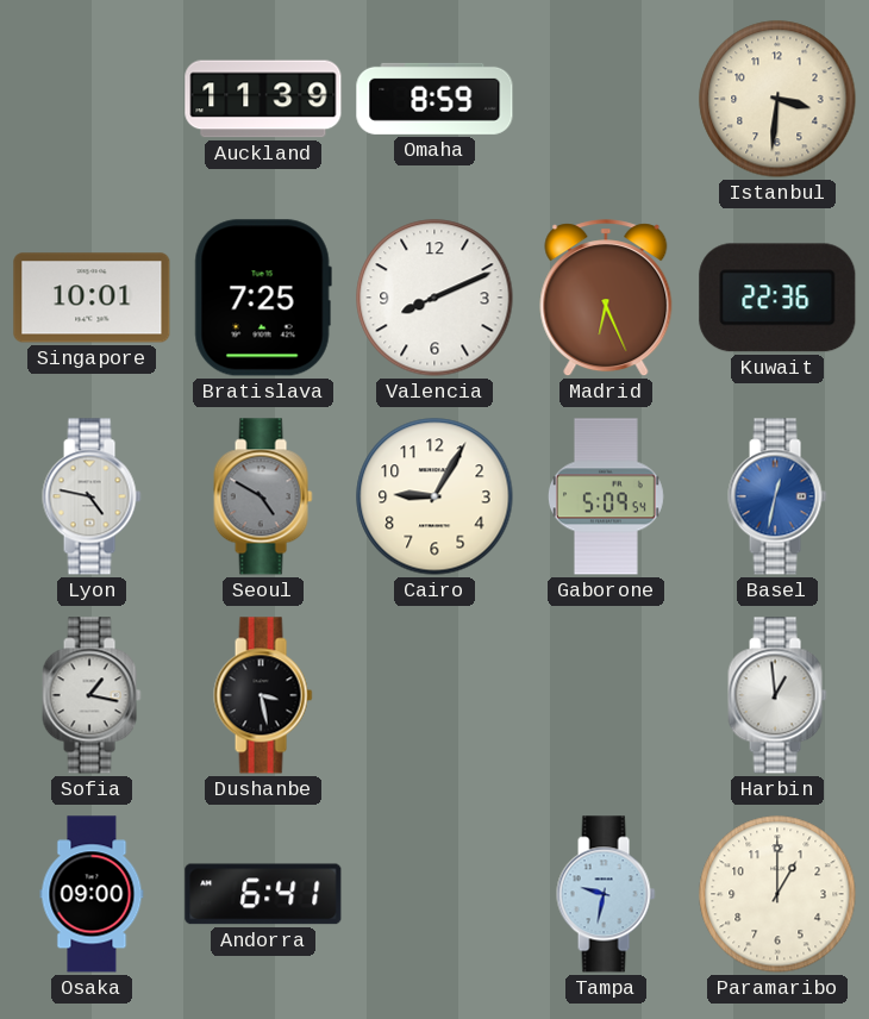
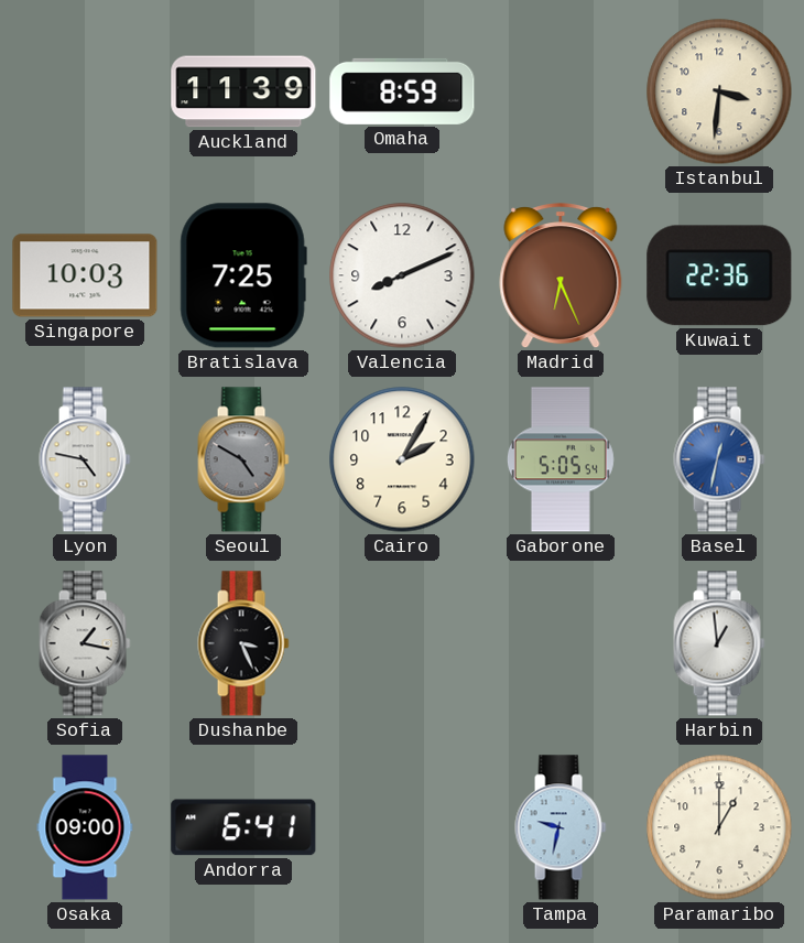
Singapore: 10:01 -> 10:03
Cairo: 9:05 -> 2:05
Gaborone: 5:09 -> 5:05
Dushanbe: 3:28 -> 3:26
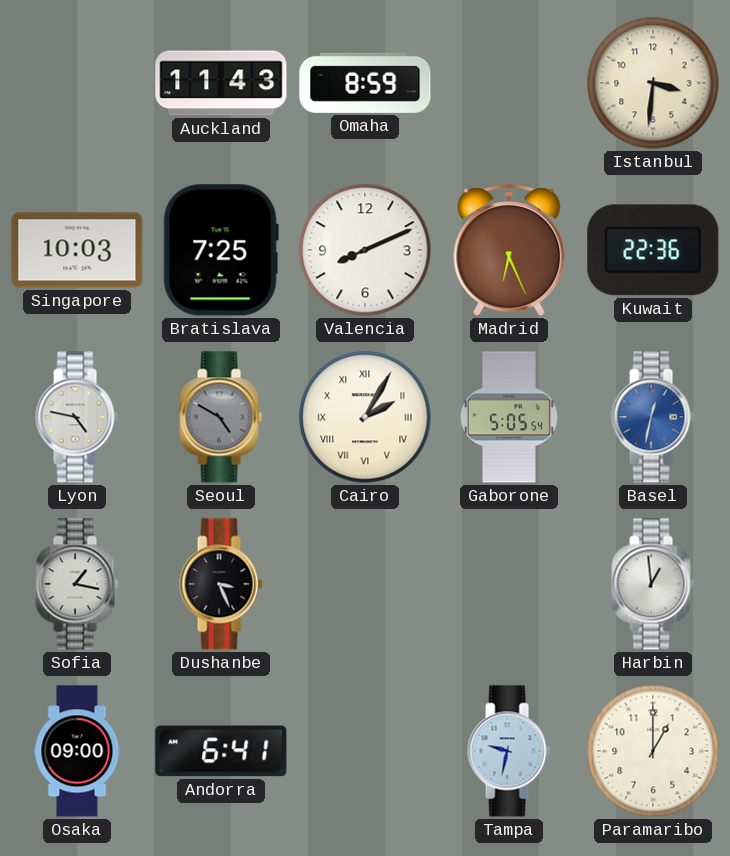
Auckland: 11:39 -> 11:43
Cairo numerals: Arabic -> Roman
